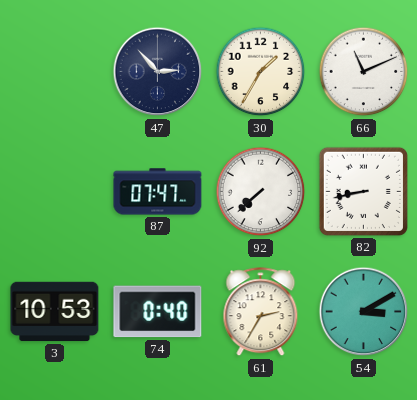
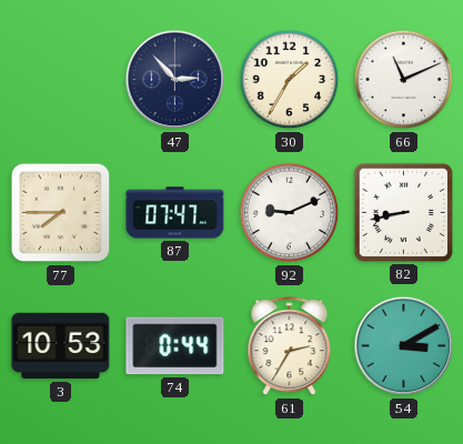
77: none -> 7:45
92: 7:38 -> 9:11
74: 0:40 -> 0:44
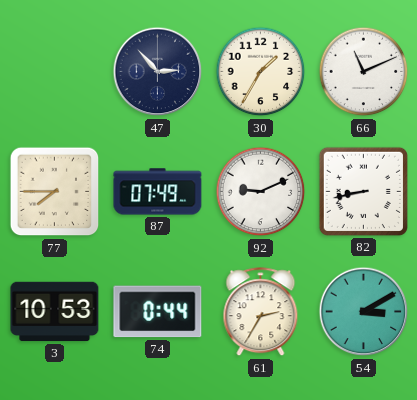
87: 07:47 -> 07:49
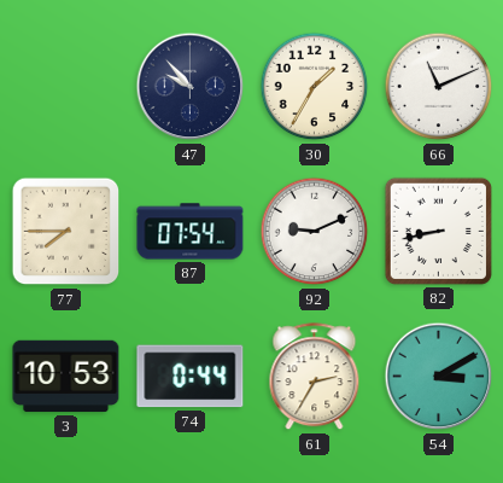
47: 2:53 -> 9:53
87: 07:49 -> 07:54
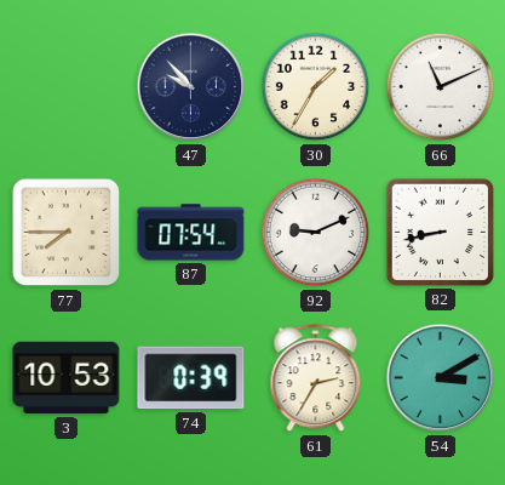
74: 0:44 -> 0:39
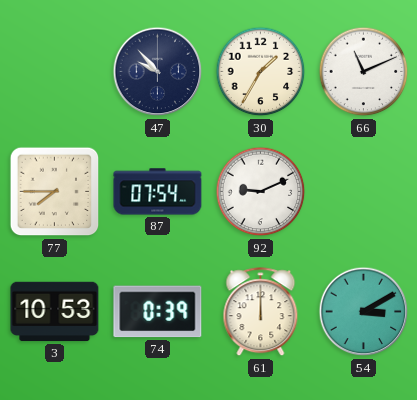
82: 8:43 -> none
61: 2:35 -> 12:00
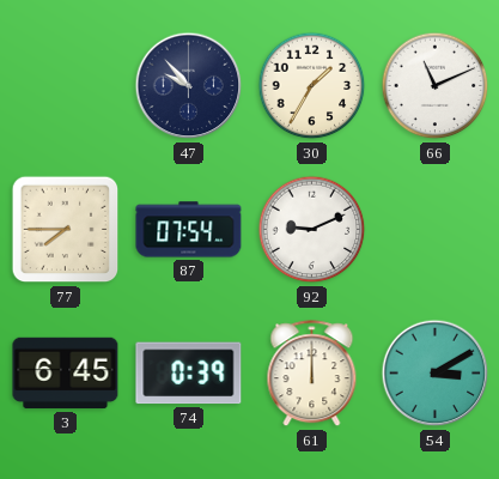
3: 10:53 -> 6:45
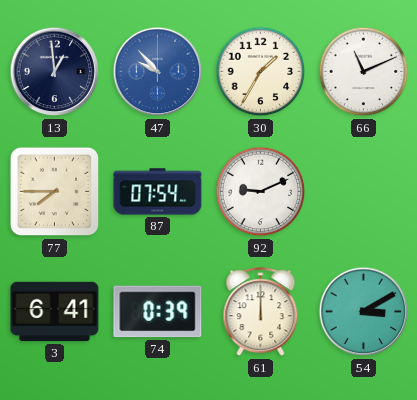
13: none -> 12:59
47 dial: navy -> blue
3: 6:45 -> 6:41
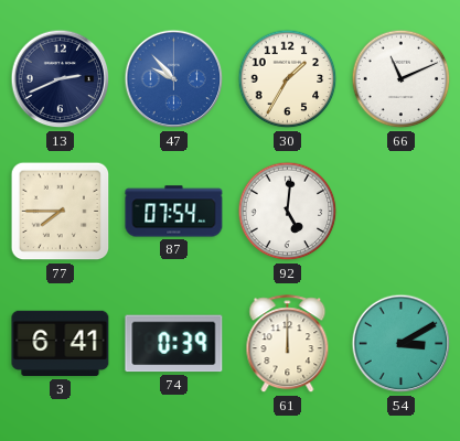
13: 12:59 -> 2:41
92: 9:11 -> 5:01
